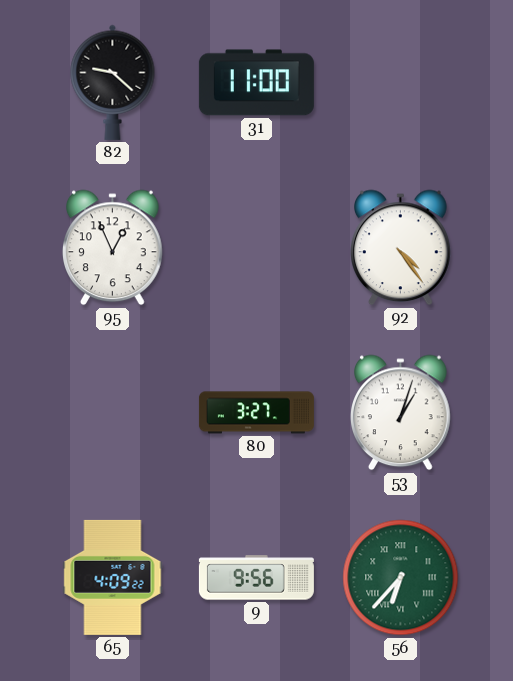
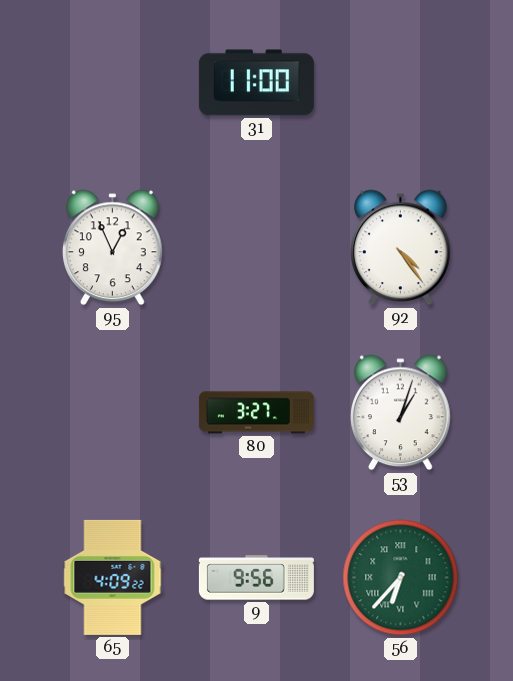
82: 9:22 -> none
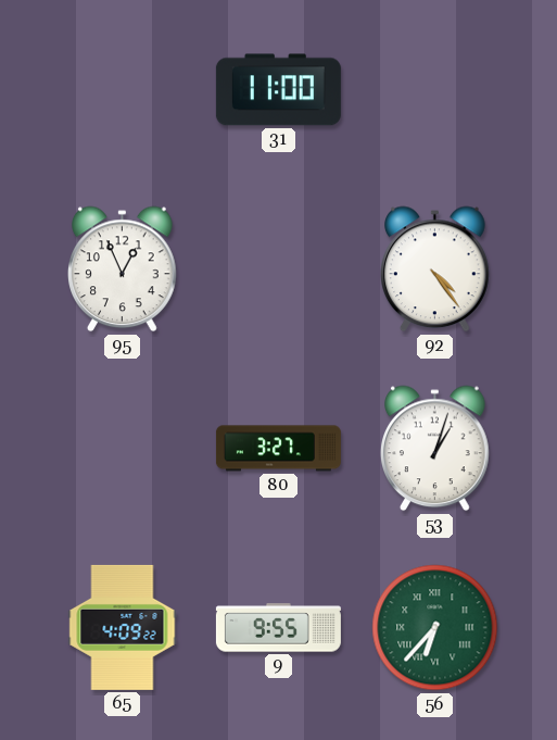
9: 9:56 -> 9:55
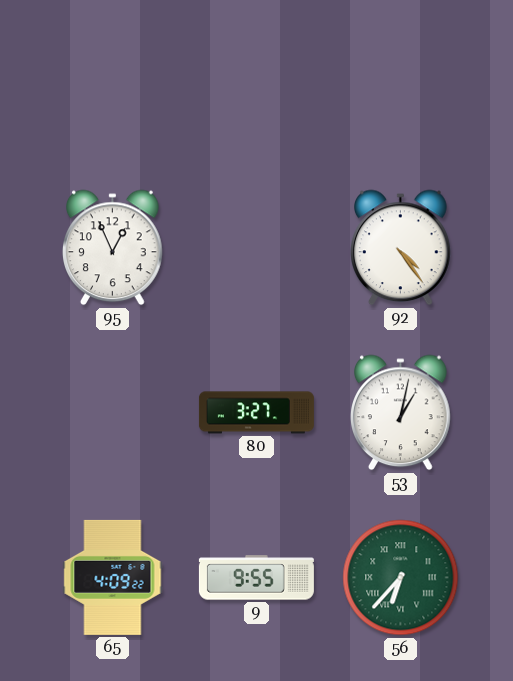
31: 11:00 -> none
53: 1:03 -> 1:02
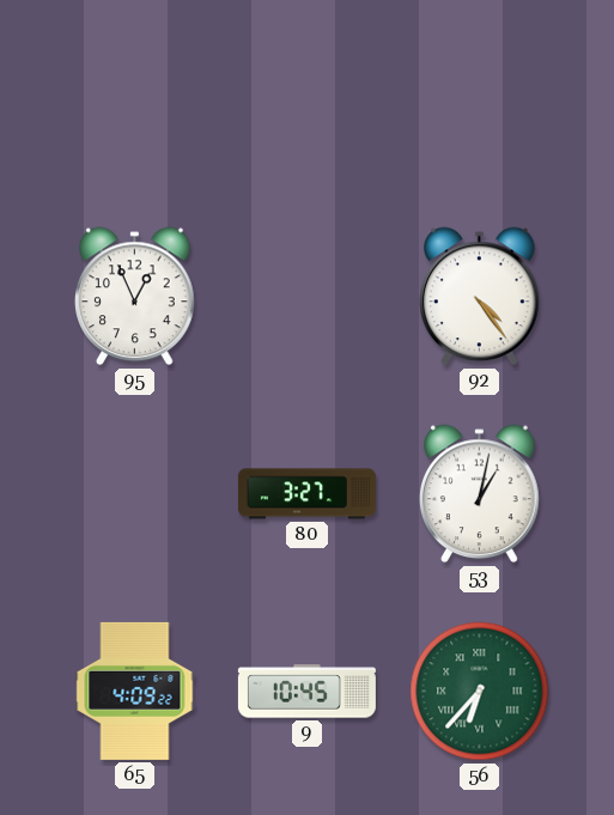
9: 9:55 -> 10:45
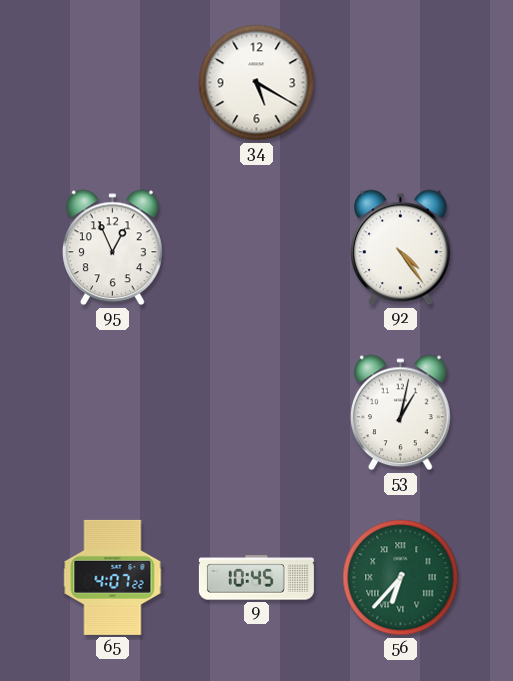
34: none -> 5:20
80: 3:27 -> none
65: 4:09 -> 4:07
